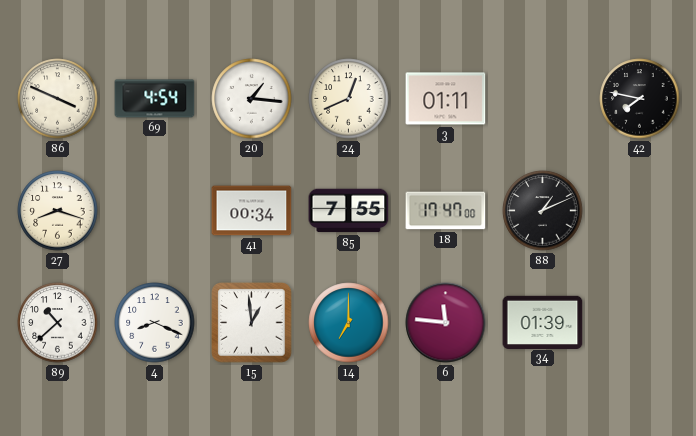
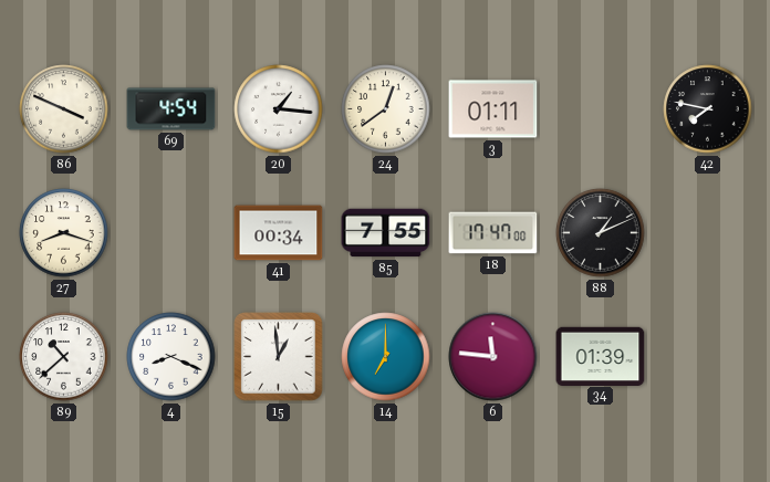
24: 12:41 -> 12:39
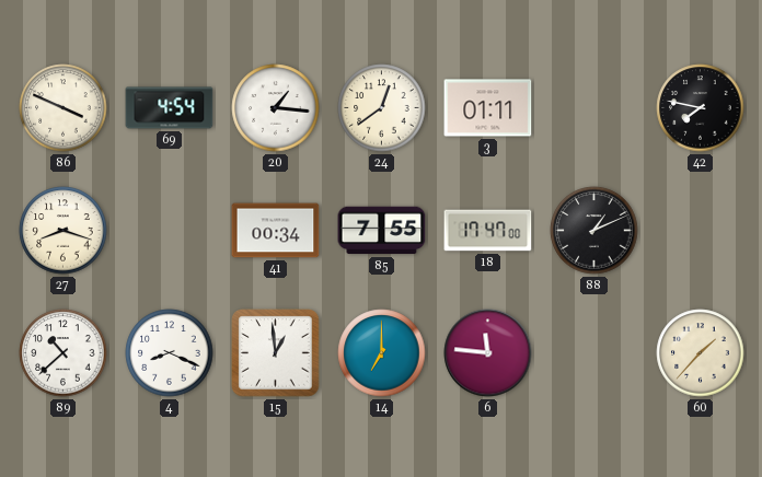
34: 01:39 -> none
60: none -> 1:37
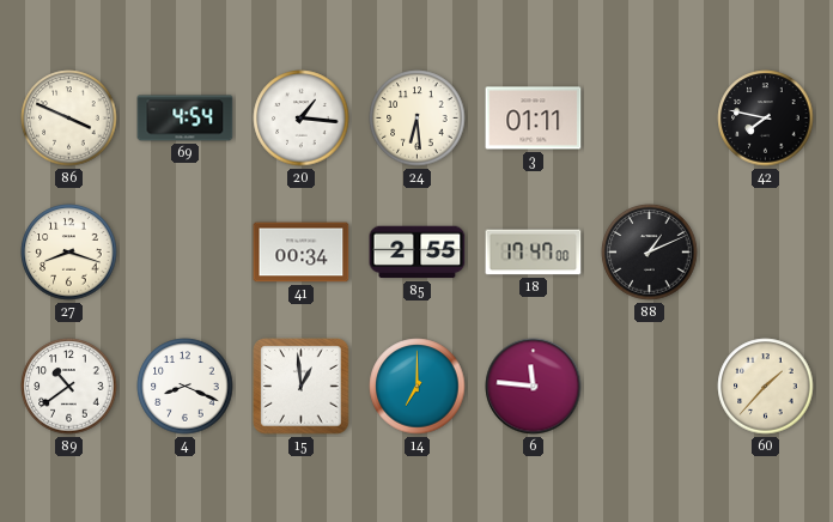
24: 12:39 -> 6:29
85: 7:55 -> 2:55
89: 10:38 -> 10:39
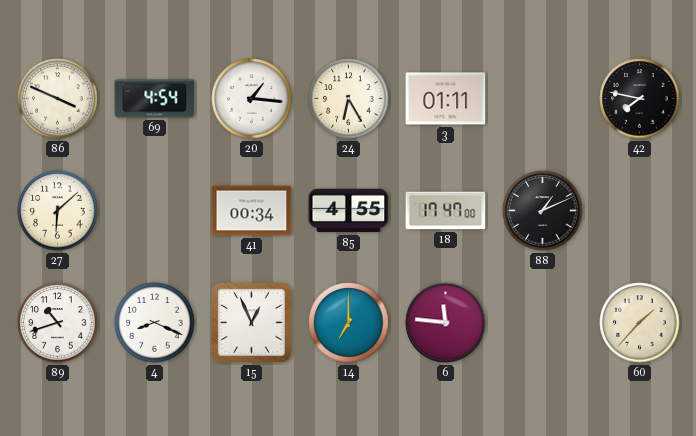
24: 6:29 -> 6:25
27: 8:18 -> 6:08
85: 2:55 -> 4:55
89: 10:39 -> 10:42
15: 12:59 -> 12:56
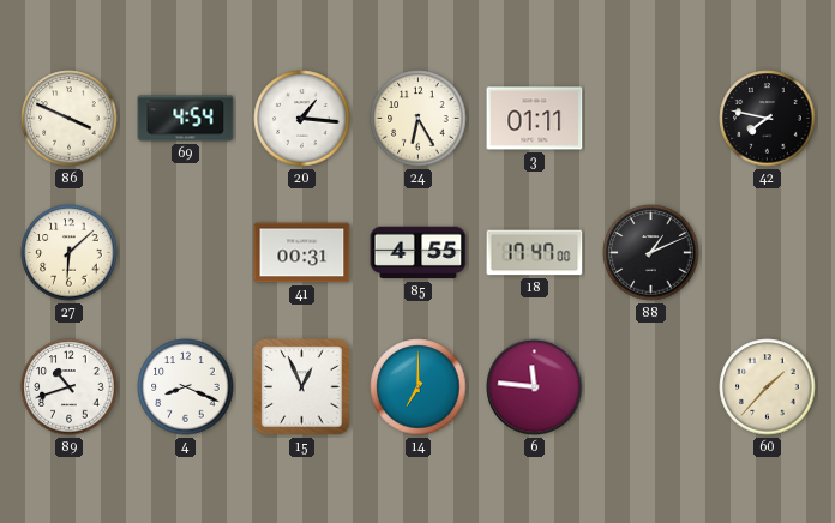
41: 00:34 -> 00:31
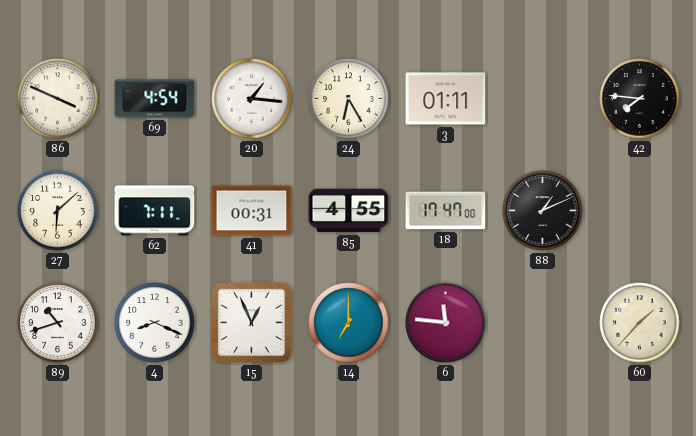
42: 7:47 -> 7:46
62: none -> 7:11
